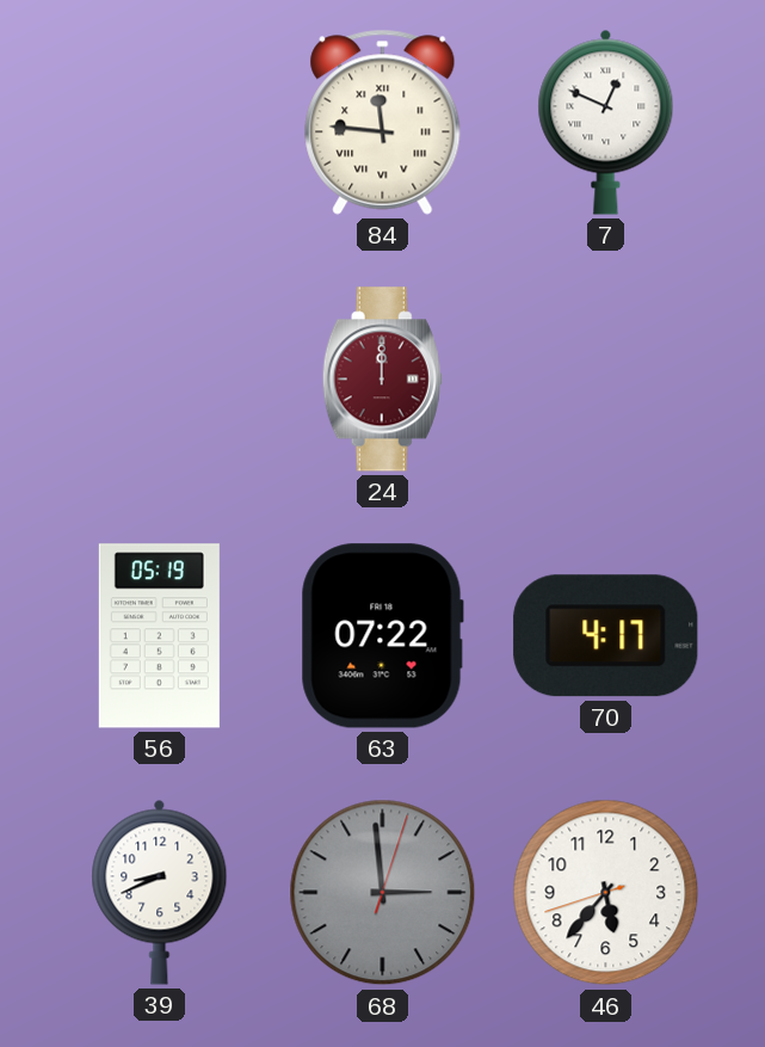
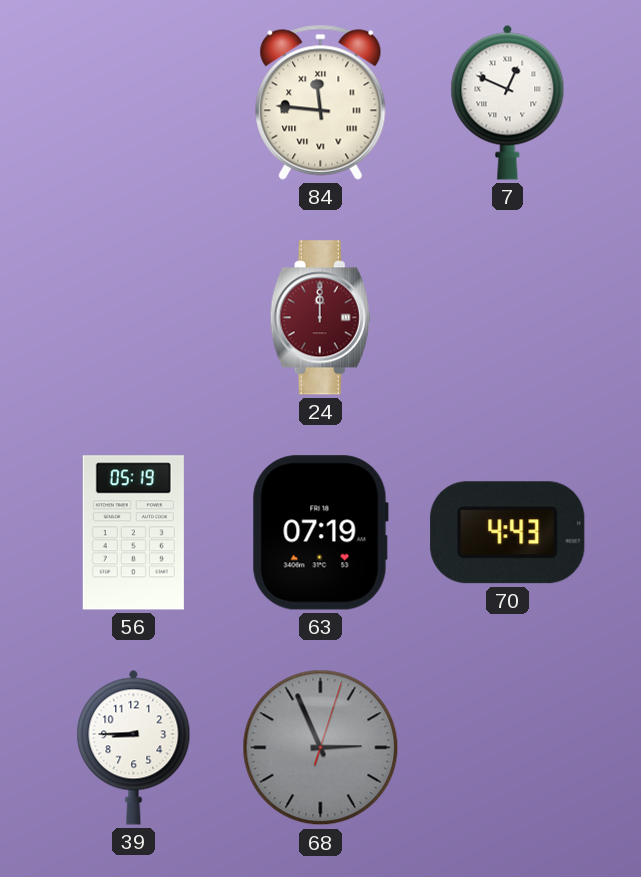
63: 07:22 -> 07:19
70: 4:17 -> 4:43
39: 8:41 -> 8:45
68: 2:59 -> 2:56
46: 5:36 -> none
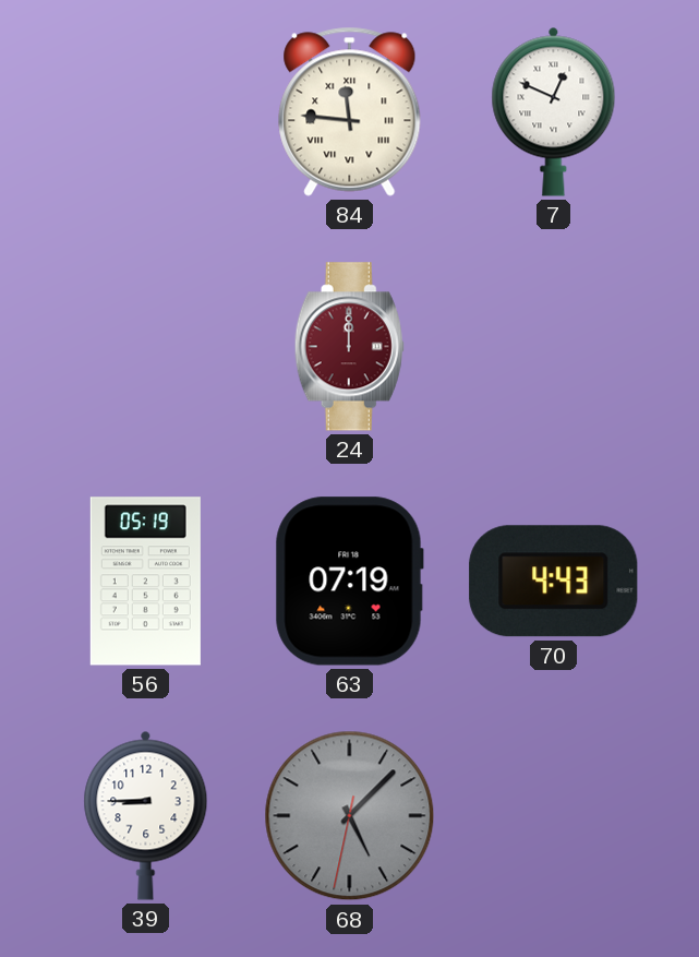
68: 2:56 -> 5:07
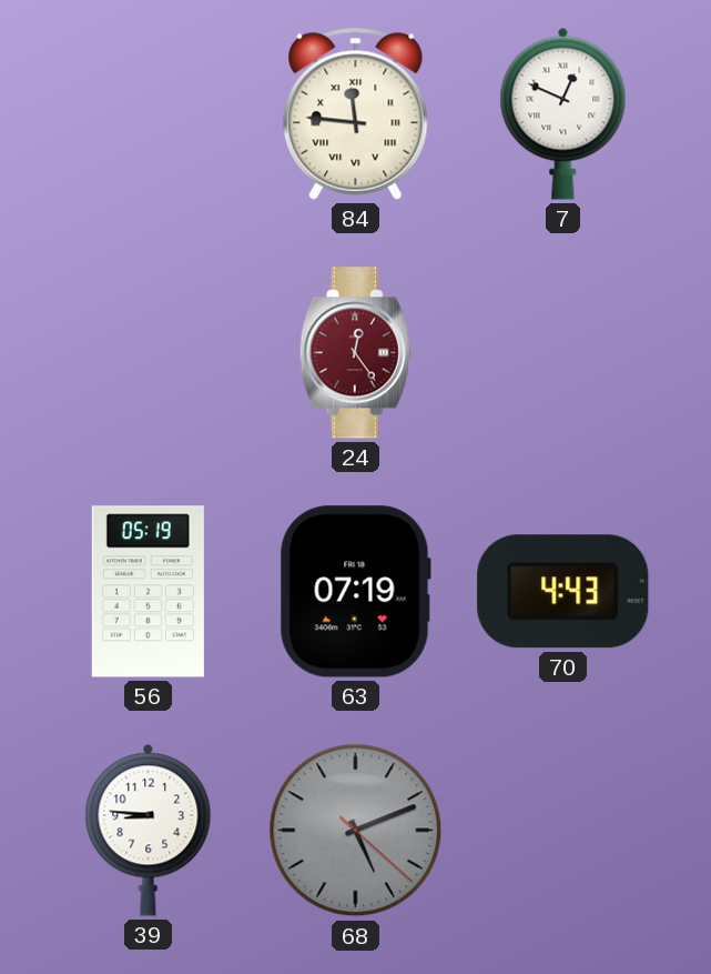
24: 12:00 -> 12:24
39: 8:45 -> 8:46
68: 5:07 -> 5:11
